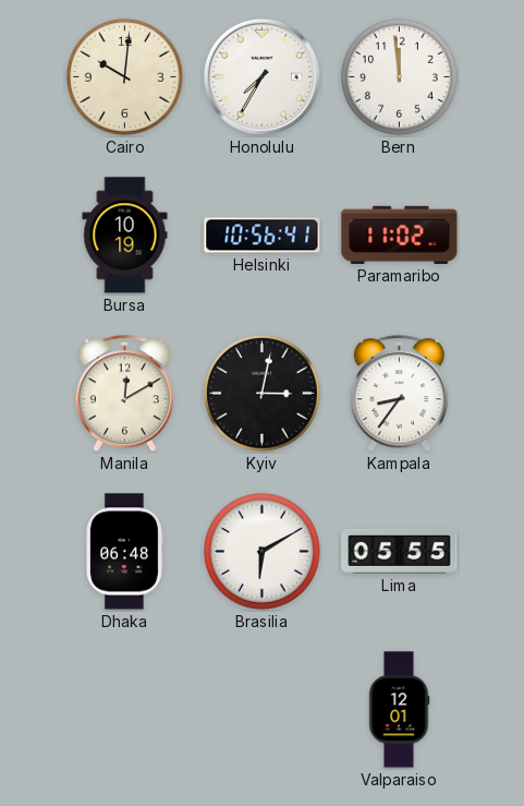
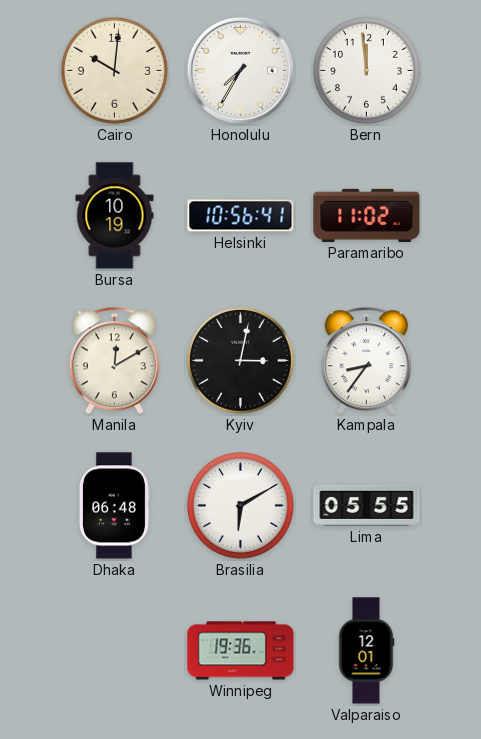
Winnipeg: none -> 19:36
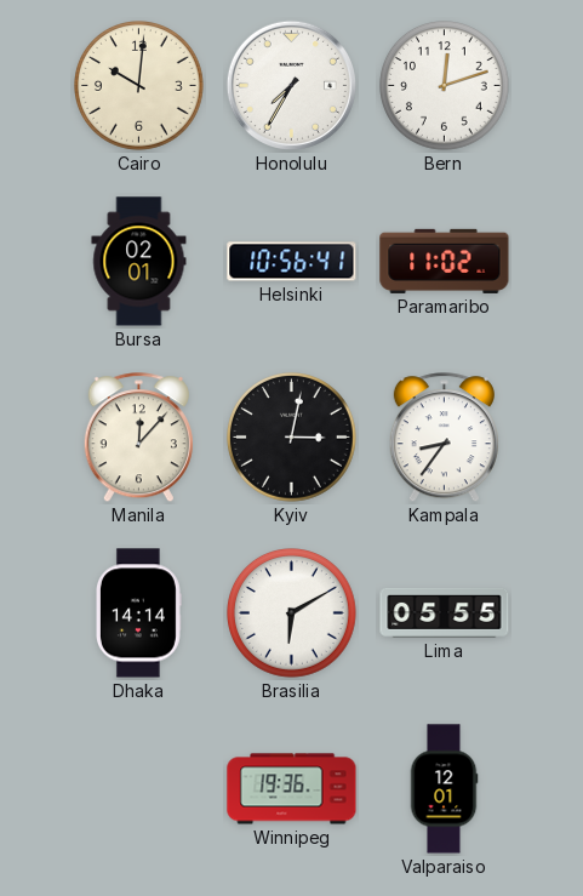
Bern: 11:59 -> 12:12
Bursa: 10:19 -> 02:01
Manila: 12:10 -> 12:07
Dhaka: 06:48 -> 14:14
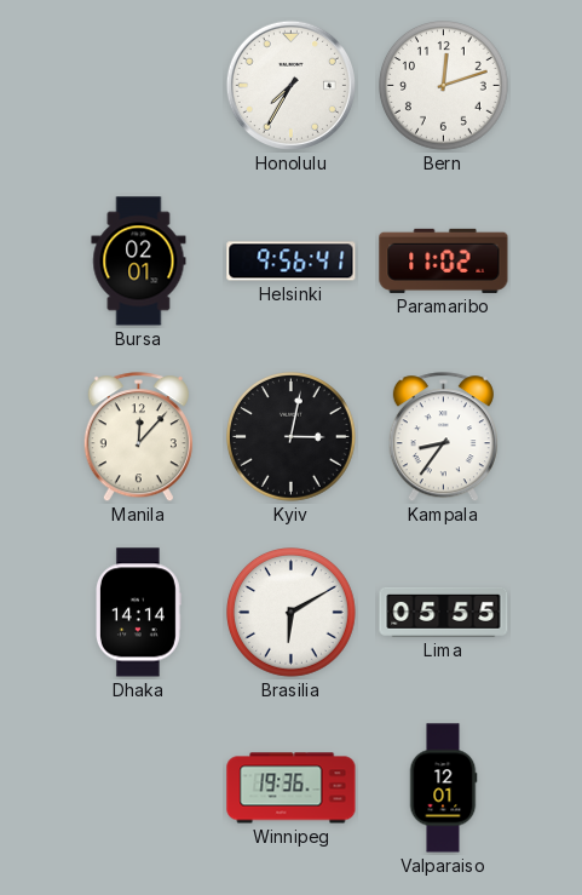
Cairo: 10:01 -> none
Helsinki: 10:56 -> 9:56
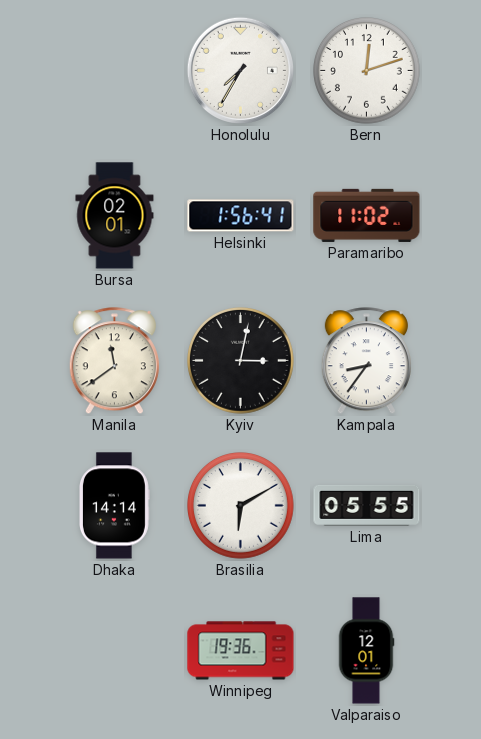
Helsinki: 9:56 -> 1:56
Manila: 12:07 -> 11:39
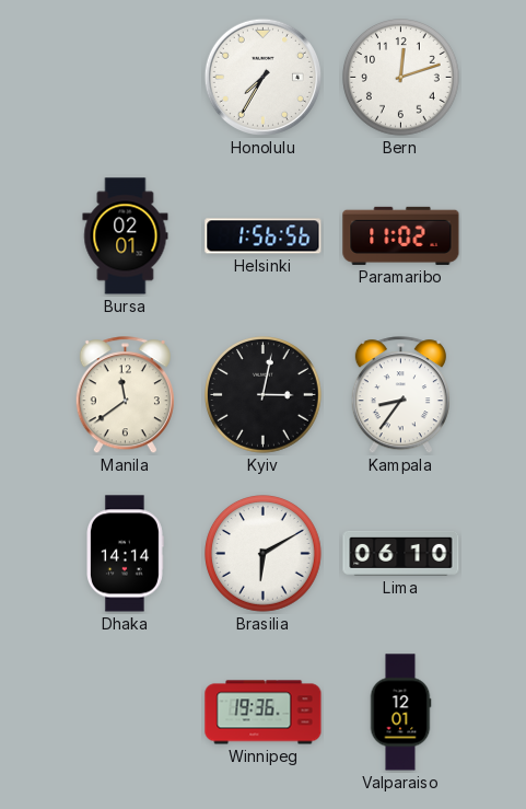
Helsinki: 1:56:41 -> 1:56:56
Lima: 05:55 -> 06:10
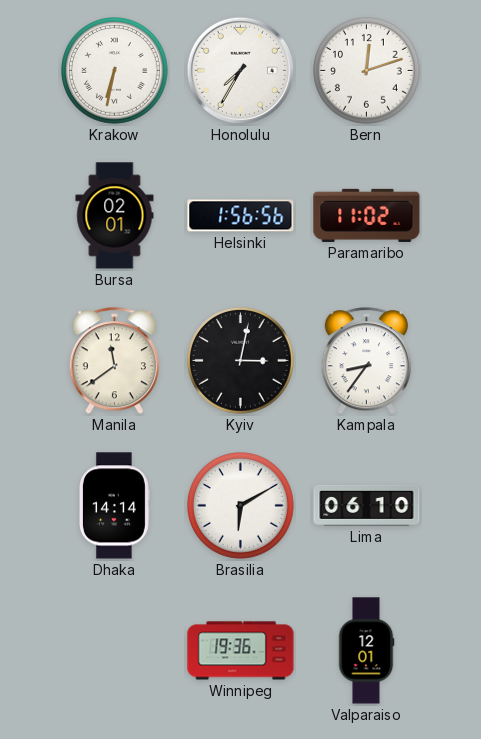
Krakow: none -> 6:32
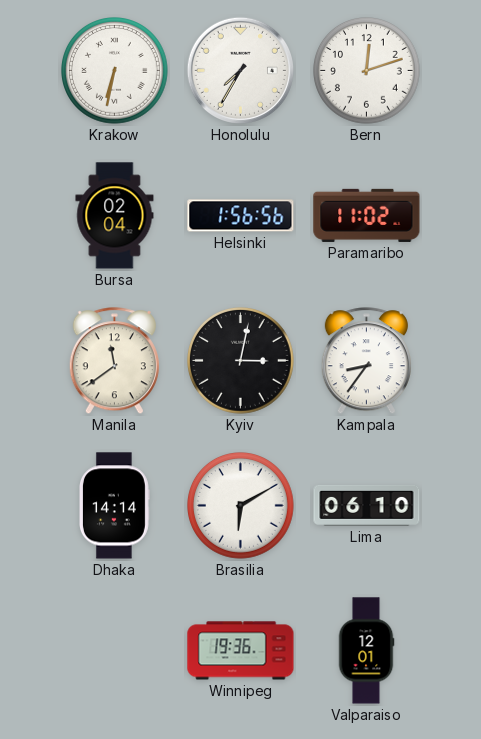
Bursa: 02:01 -> 02:04
